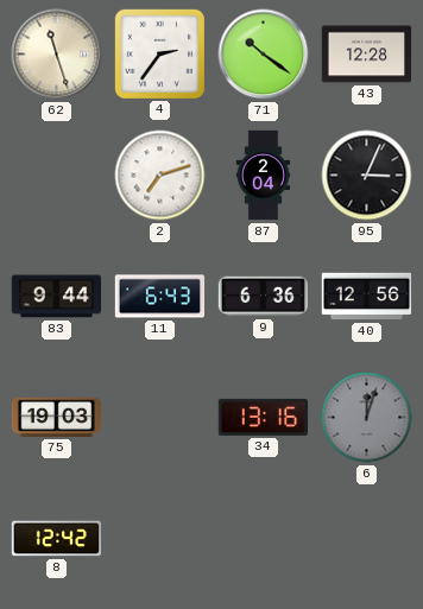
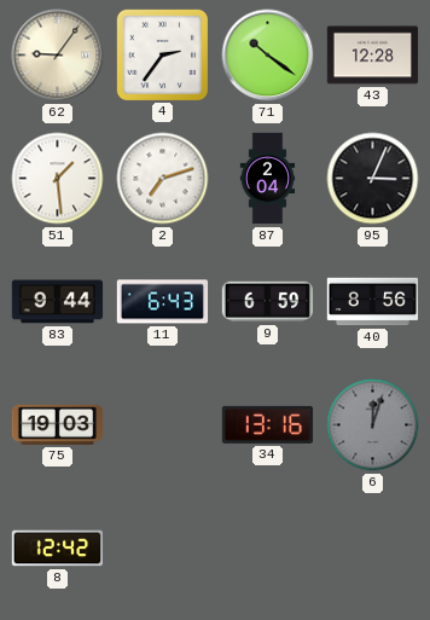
62: 11:27 -> 9:06
51: none -> 1:29
9: 6:36 -> 6:59
40: 12:56 -> 8:56
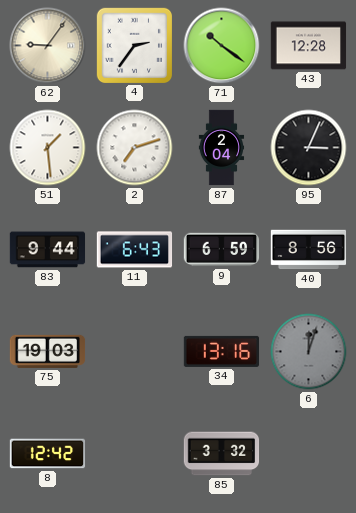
85: none -> 3:32
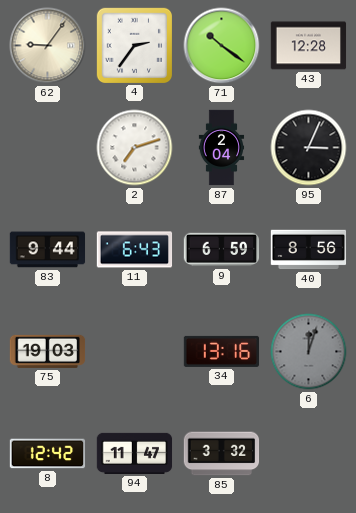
51: 1:29 -> none
94: none -> 11:47
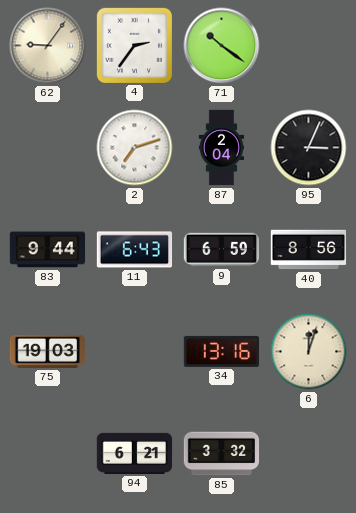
43: 12:28 -> none
6 dial: grey -> cream
8: 12:42 -> none
94: 11:47 -> 6:21
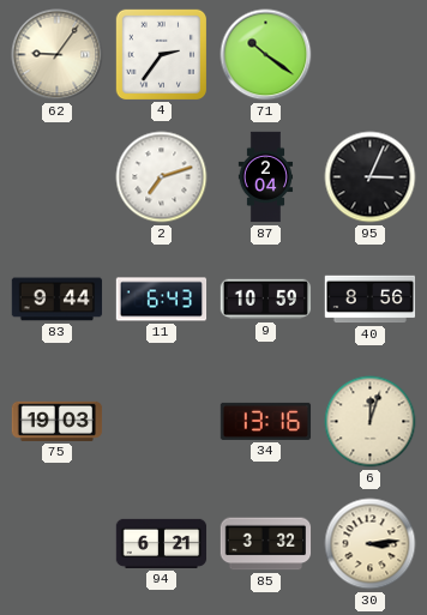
9: 6:59 -> 10:59
30: none -> 3:14
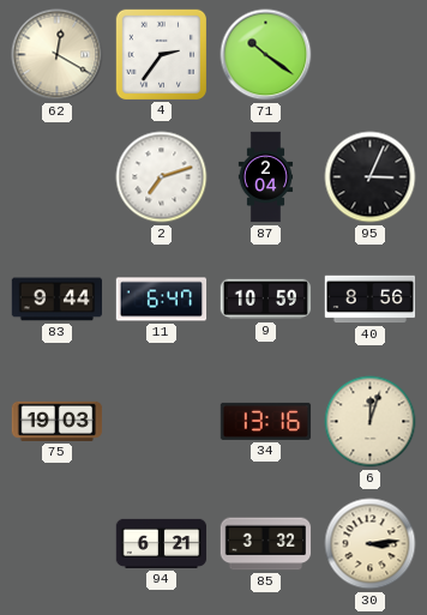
62: 9:06 -> 12:20
11: 6:43 -> 6:47
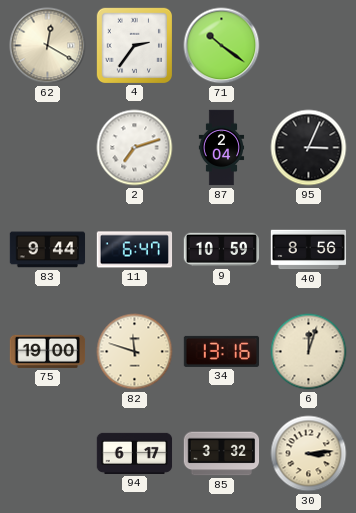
75: 19:03 -> 19:00
82: none -> 11:48
94: 6:21 -> 6:17
